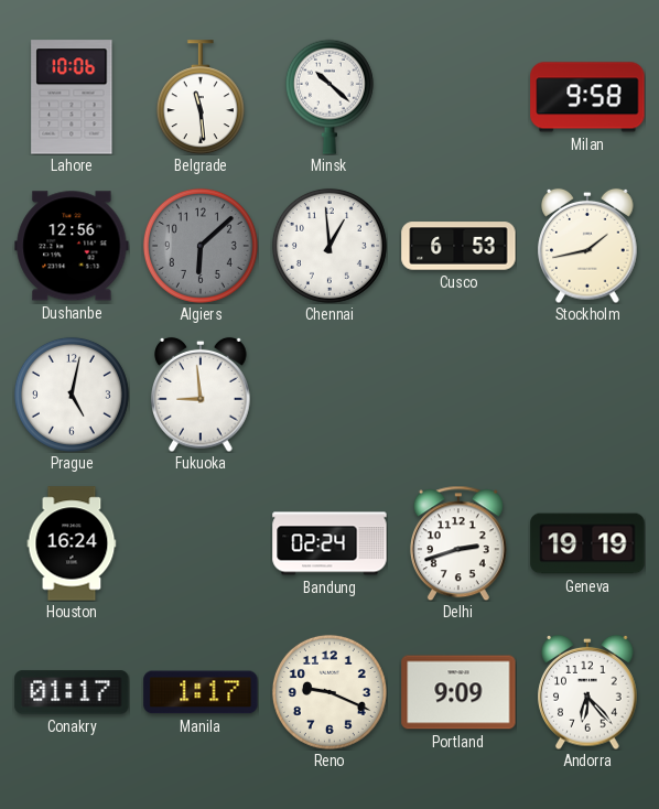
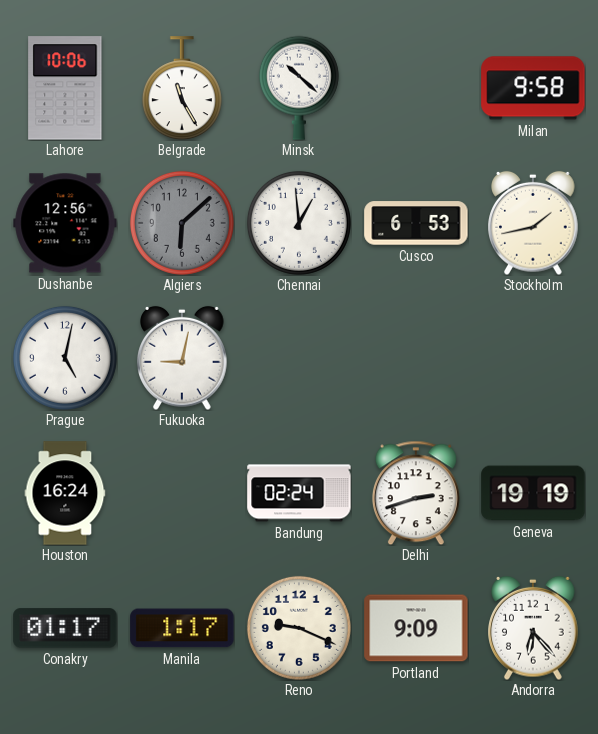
Belgrade: 11:29 -> 11:25
Fukuoka: 8:59 -> 9:02
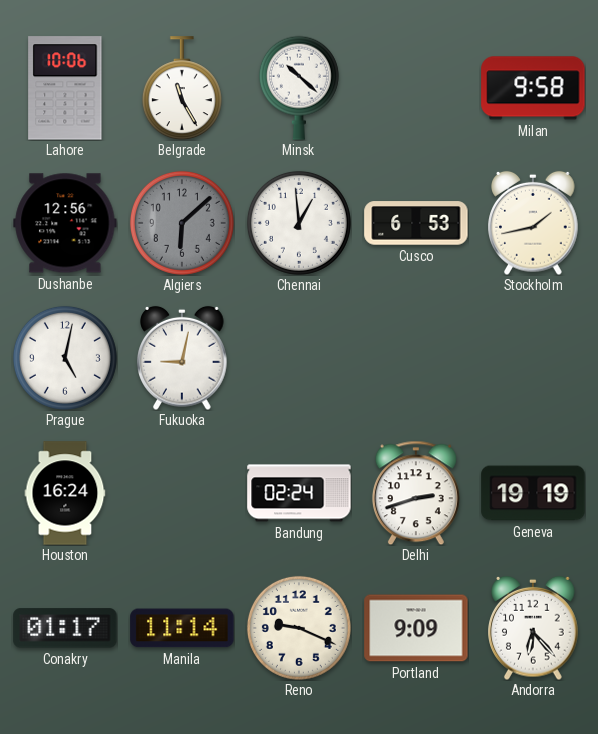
Manila: 1:17 -> 11:14
